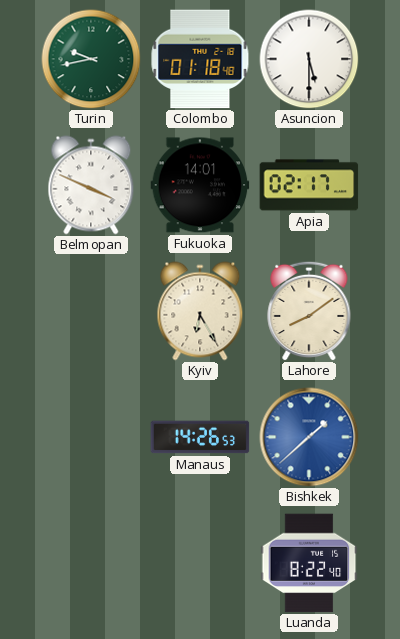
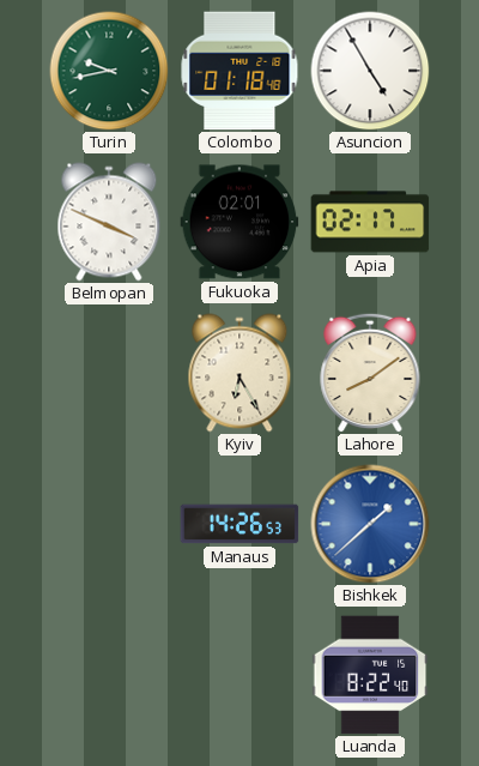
Asuncion: 5:30 -> 4:55
Fukuoka: 14:01 -> 02:01
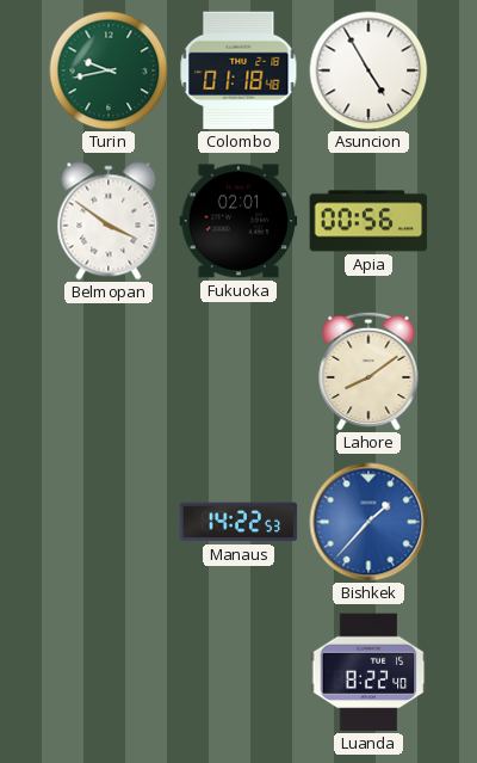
Belmopan: 3:49 -> 3:51
Apia: 02:17 -> 00:56
Kyiv: 6:25 -> none
Manaus: 14:26 -> 14:22
Bishkek: 1:38 -> 1:37
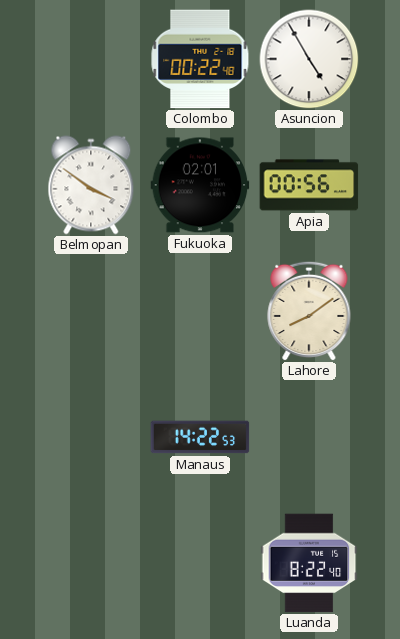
Turin: 9:43 -> none
Colombo: 01:18 -> 00:22
Bishkek: 1:37 -> none
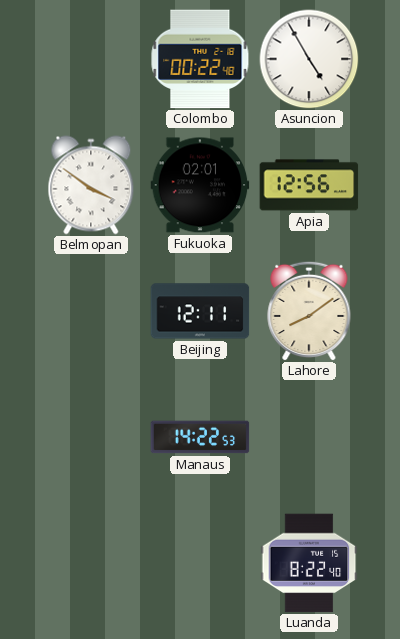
Apia: 00:56 -> 12:56
Beijing: none -> 12:11
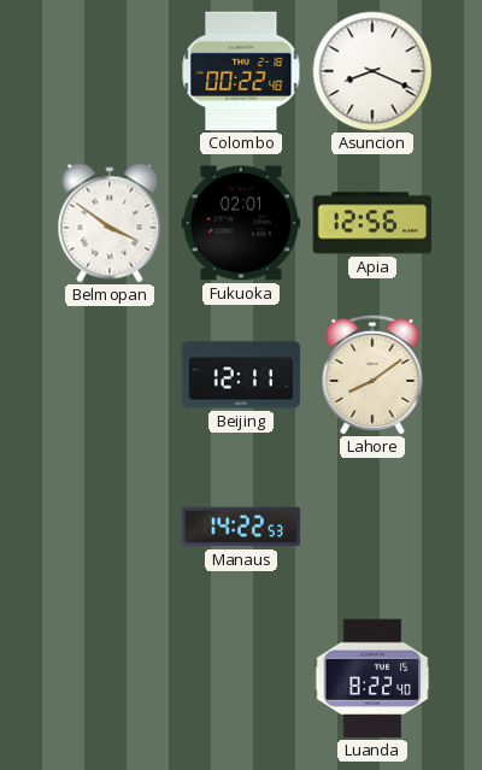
Asuncion: 4:55 -> 8:19
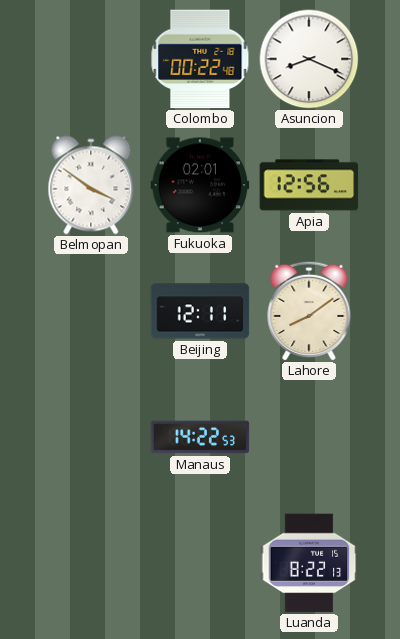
Luanda: 8:22:40 -> 8:22:13
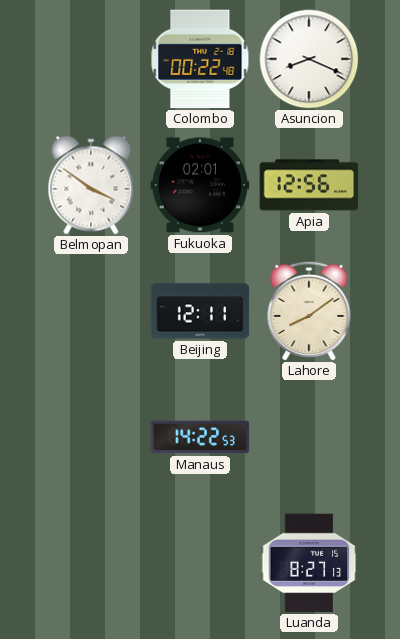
Luanda: 8:22 -> 8:27
